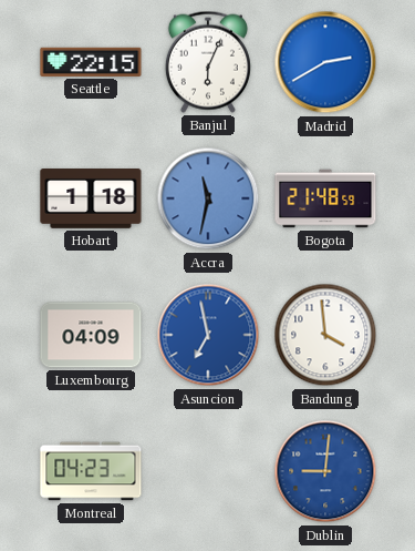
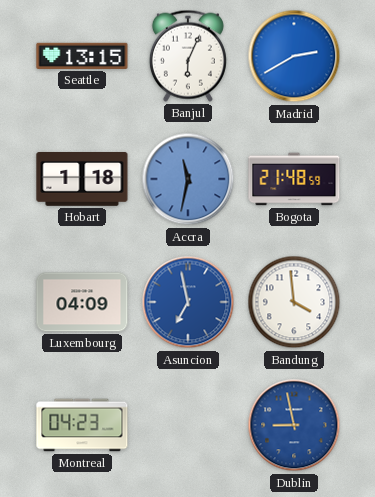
Seattle: 22:15 -> 13:15
Dublin: 9:01 -> 8:58
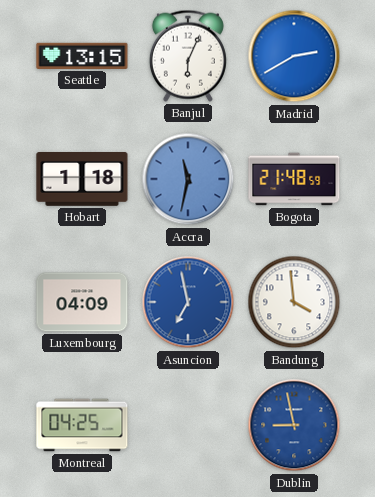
Montreal: 04:23 -> 04:25
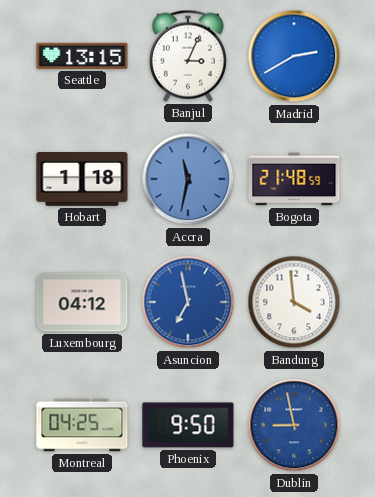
Banjul: 6:04 -> 3:04
Luxembourg: 04:09 -> 04:12
Phoenix: none -> 9:50
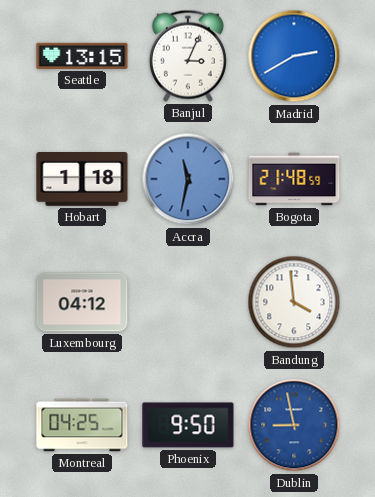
Asuncion: 6:58 -> none
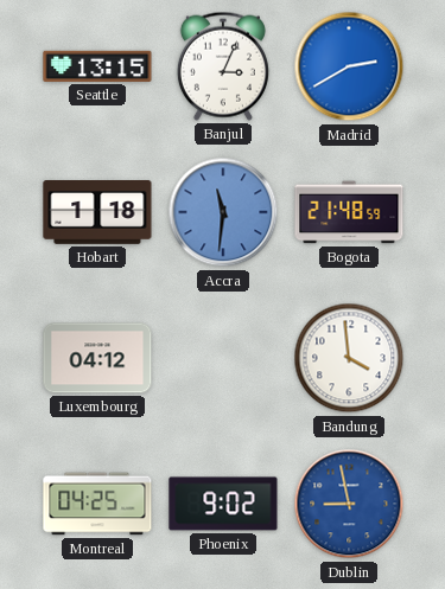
Accra: 11:32 -> 11:31
Phoenix: 9:50 -> 9:02
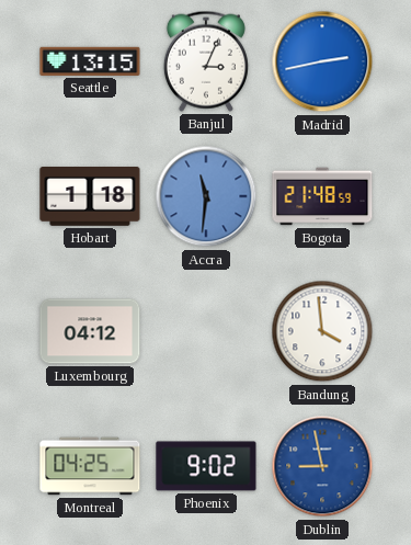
Madrid: 2:40 -> 2:43
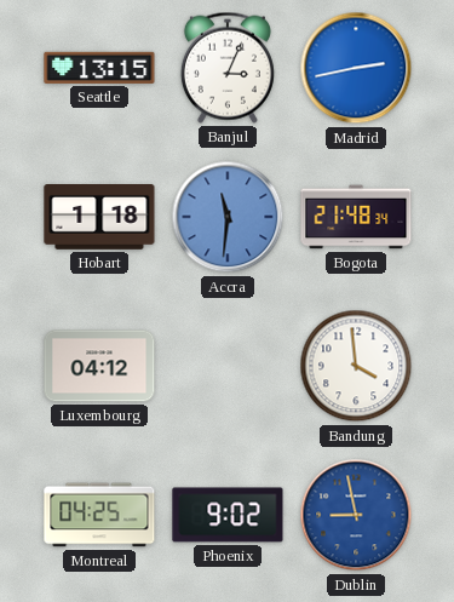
Bogota: 21:48:59 -> 21:48:34
